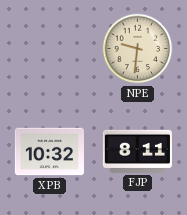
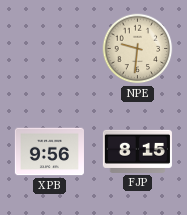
XPB: 10:32 -> 9:56
FJP: 8:11 -> 8:15
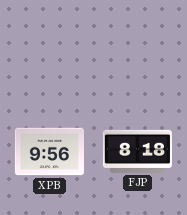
NPE: 9:31 -> none
FJP: 8:15 -> 8:18
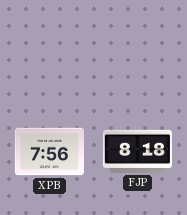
XPB: 9:56 -> 7:56
